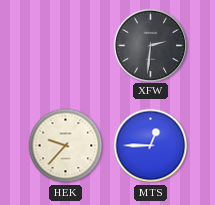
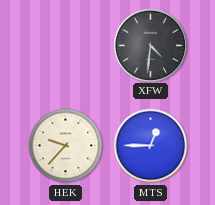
XFW: 2:31 -> 4:31
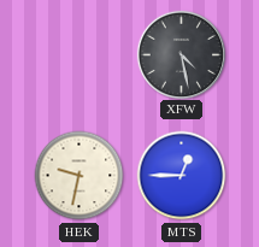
XFW: 4:31 -> 4:28
HEK: 9:37 -> 9:32
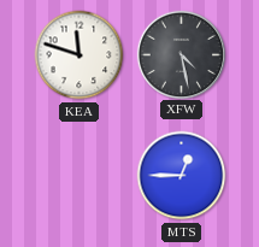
KEA: none -> 11:48
HEK: 9:32 -> none
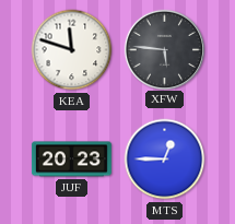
XFW: 4:28 -> 5:46
JUF: none -> 20:23
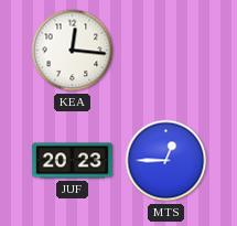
KEA: 11:48 -> 12:16
XFW: 5:46 -> none
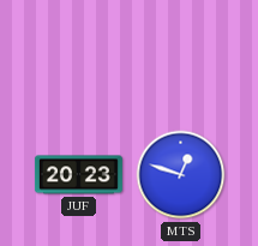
KEA: 12:16 -> none
MTS: 12:45 -> 12:48
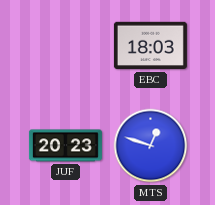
EBC: none -> 18:03
